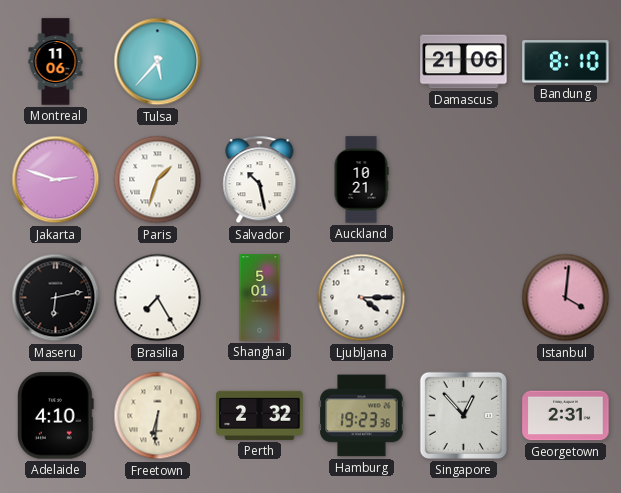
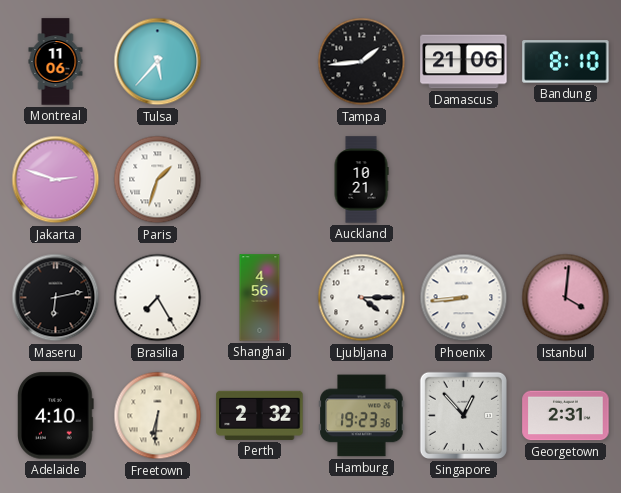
Tampa: none -> 1:44
Salvador: 10:28 -> none
Shanghai: 5:01 -> 4:56
Phoenix: none -> 8:44
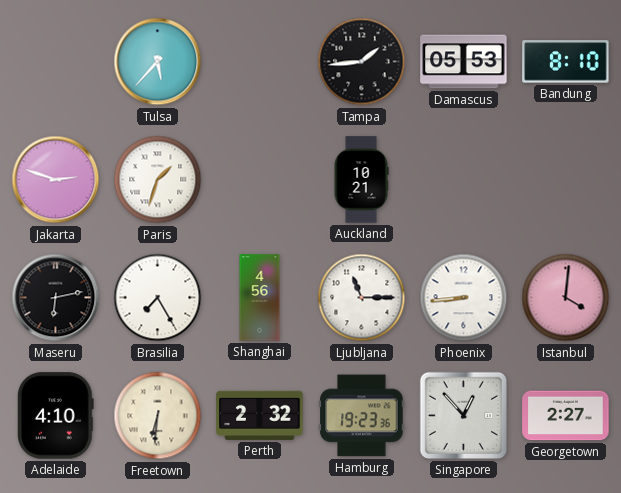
Montreal: 11:06 -> none
Damascus: 21:06 -> 05:53
Ljubljana: 4:15 -> 11:15
Georgetown: 2:31 -> 2:27
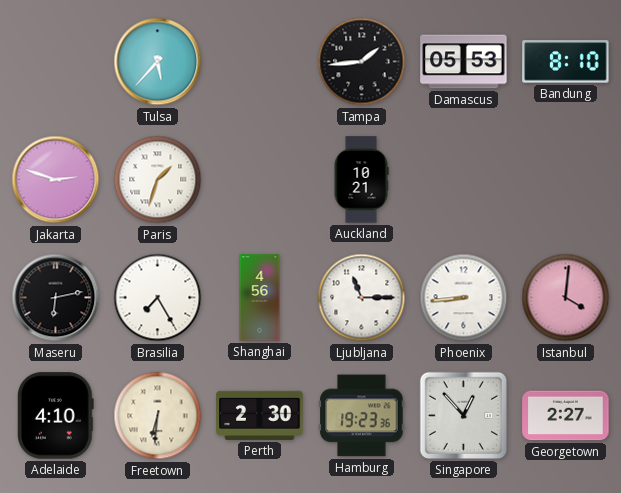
Perth: 2:32 -> 2:30
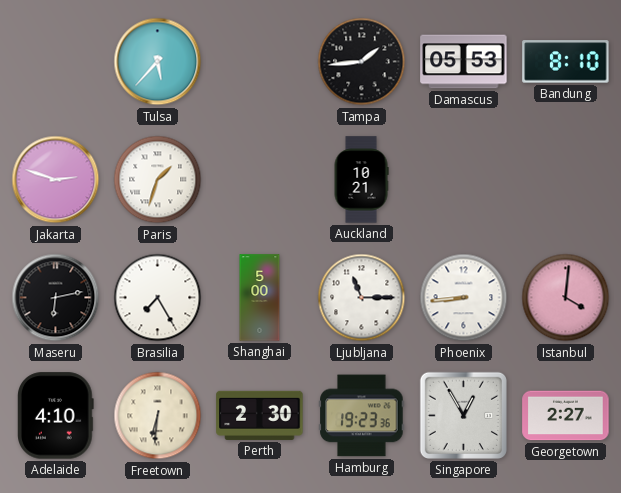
Shanghai: 4:56 -> 5:00
Singapore: 12:53 -> 12:55
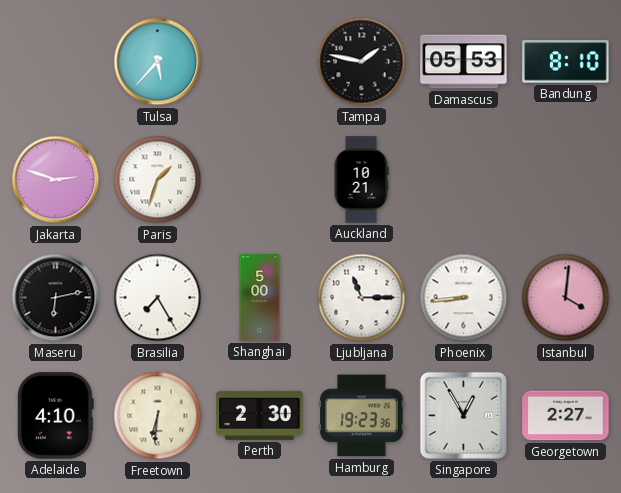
Tampa: 1:44 -> 1:47
